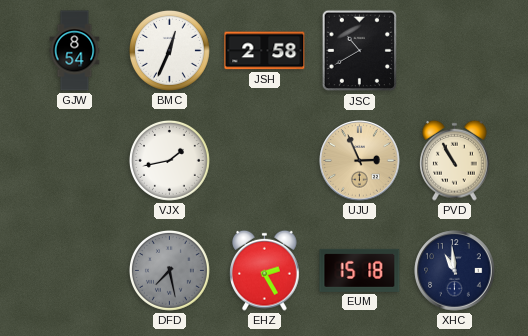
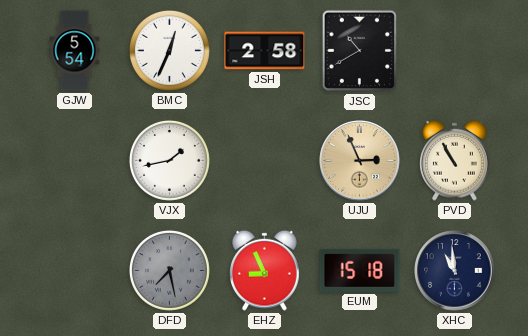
GJW: 8:54 -> 5:54
EHZ: 2:25 -> 8:56
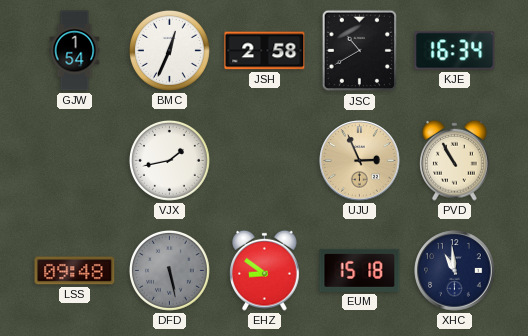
GJW: 5:54 -> 1:54
KJE: none -> 16:34
LSS: none -> 09:48
DFD: 7:28 -> 5:28
EHZ: 8:56 -> 8:51
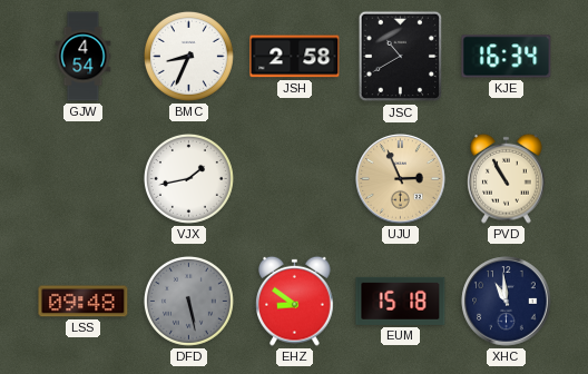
GJW: 1:54 -> 4:54
BMC: 12:34 -> 8:34
